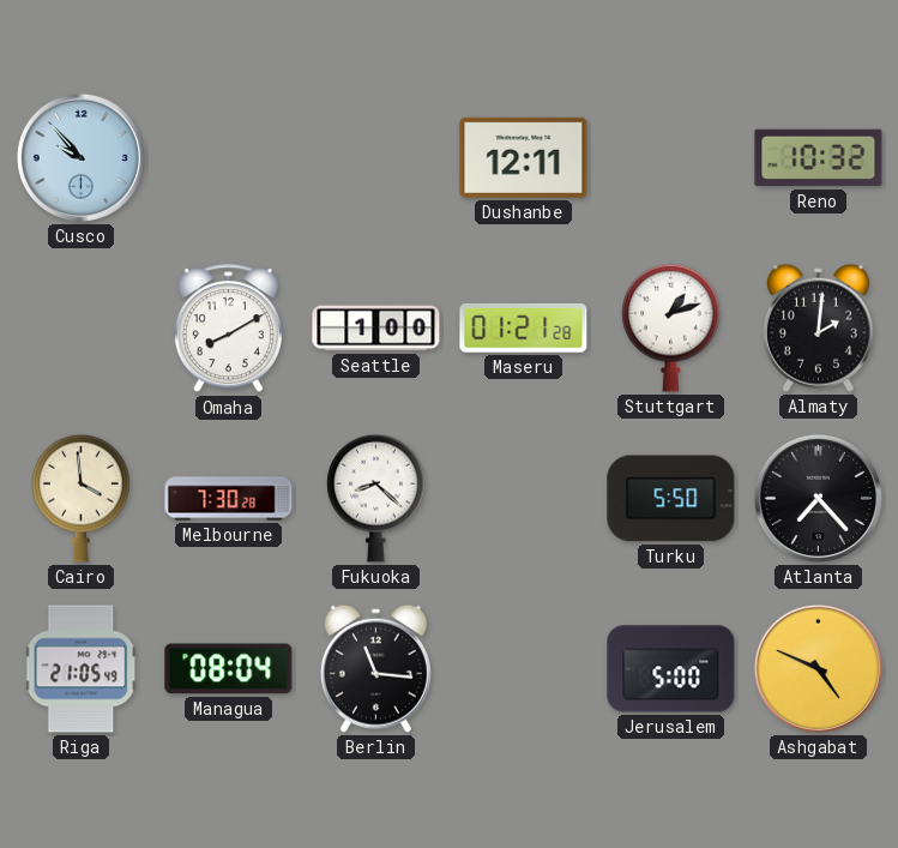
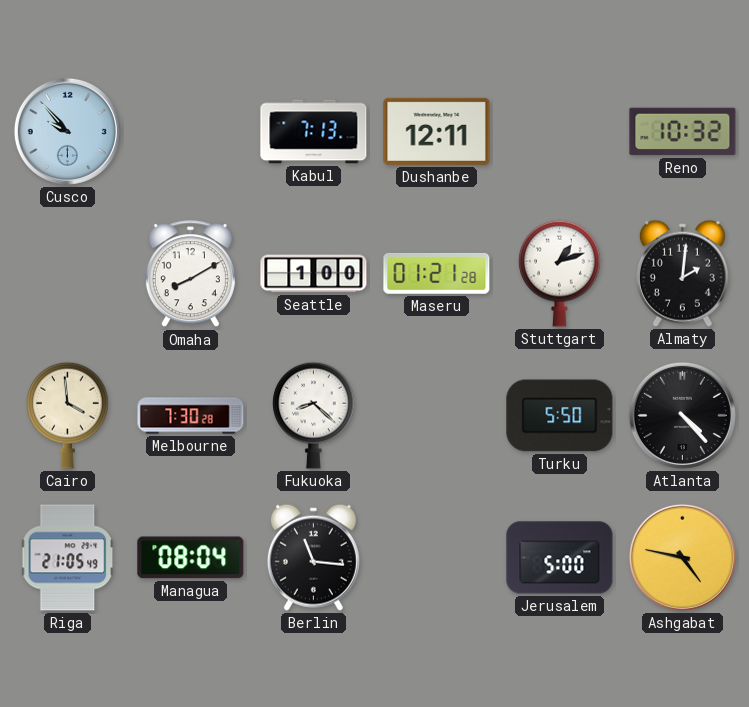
Kabul: none -> 7:13
Atlanta: 7:23 -> 4:23
Ashgabat: 4:49 -> 4:47
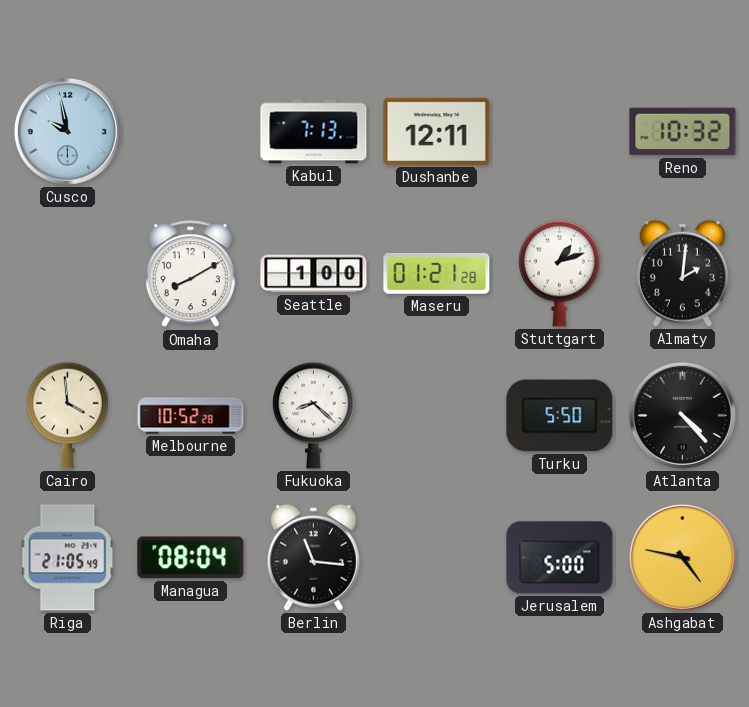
Cusco: 9:53 -> 9:58
Melbourne: 7:30 -> 10:52
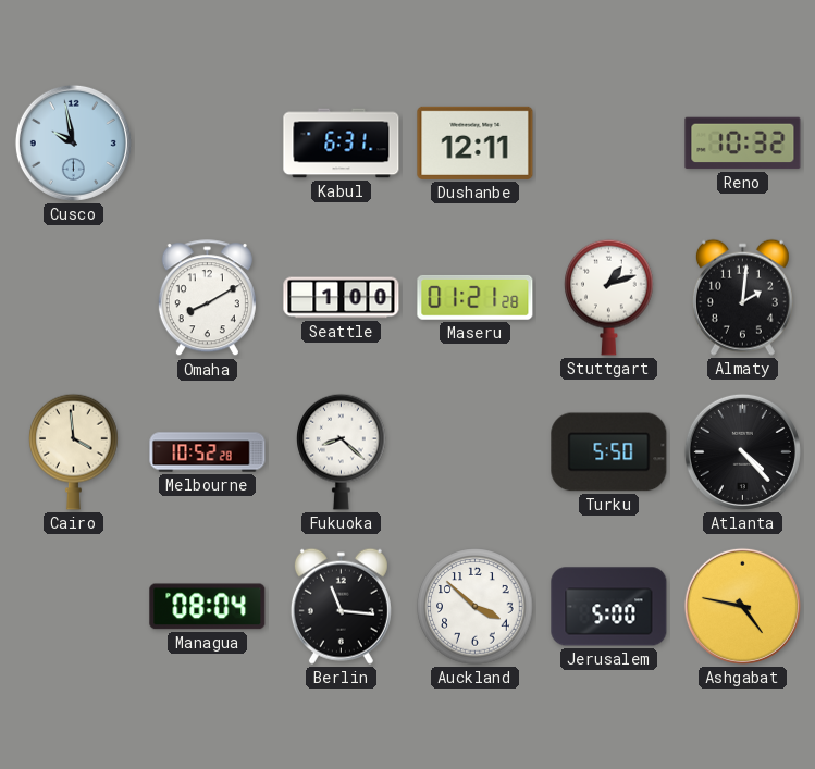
Kabul: 7:13 -> 6:31
Riga: 21:05 -> none
Auckland: none -> 3:52
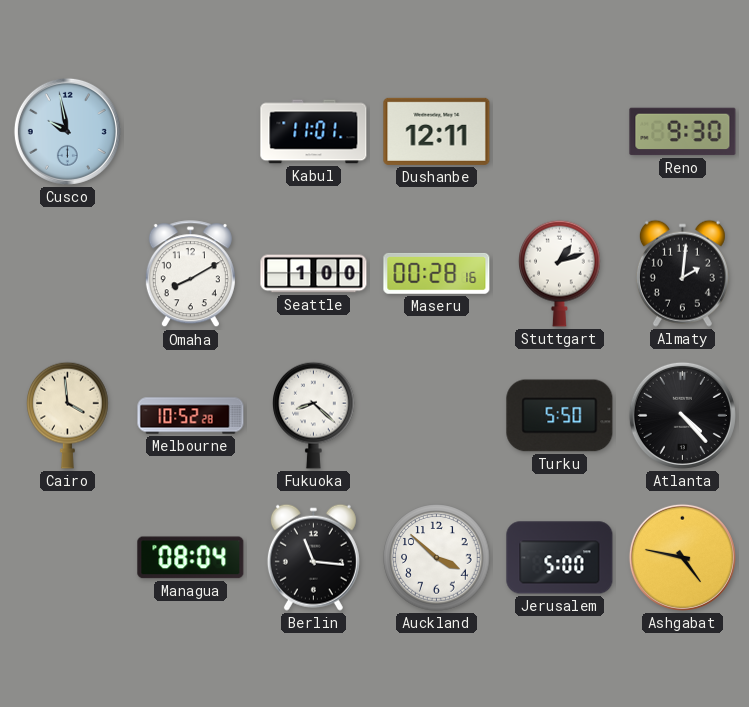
Kabul: 6:31 -> 11:01
Reno: 10:32 -> 9:30
Maseru: 01:21 -> 00:28
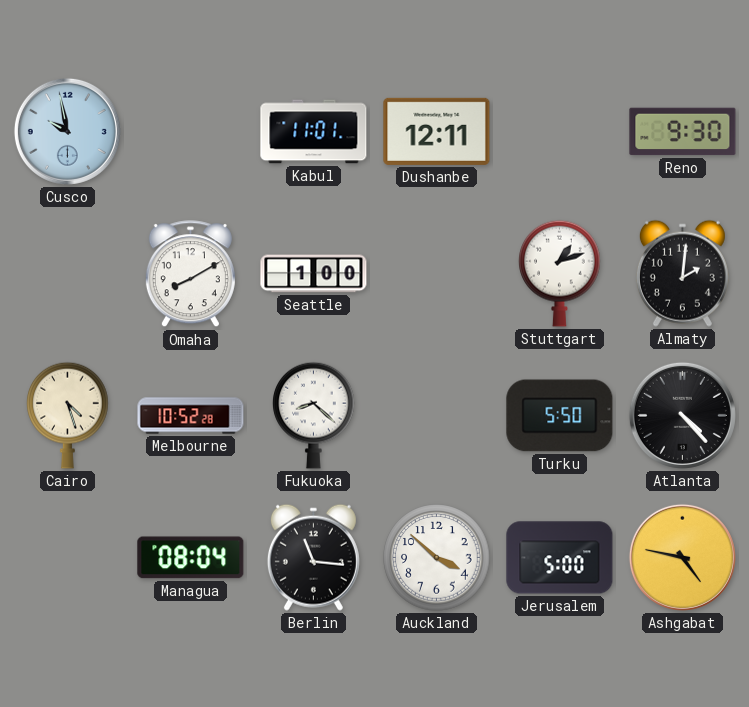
Maseru: 00:28 -> none
Cairo: 3:59 -> 4:27
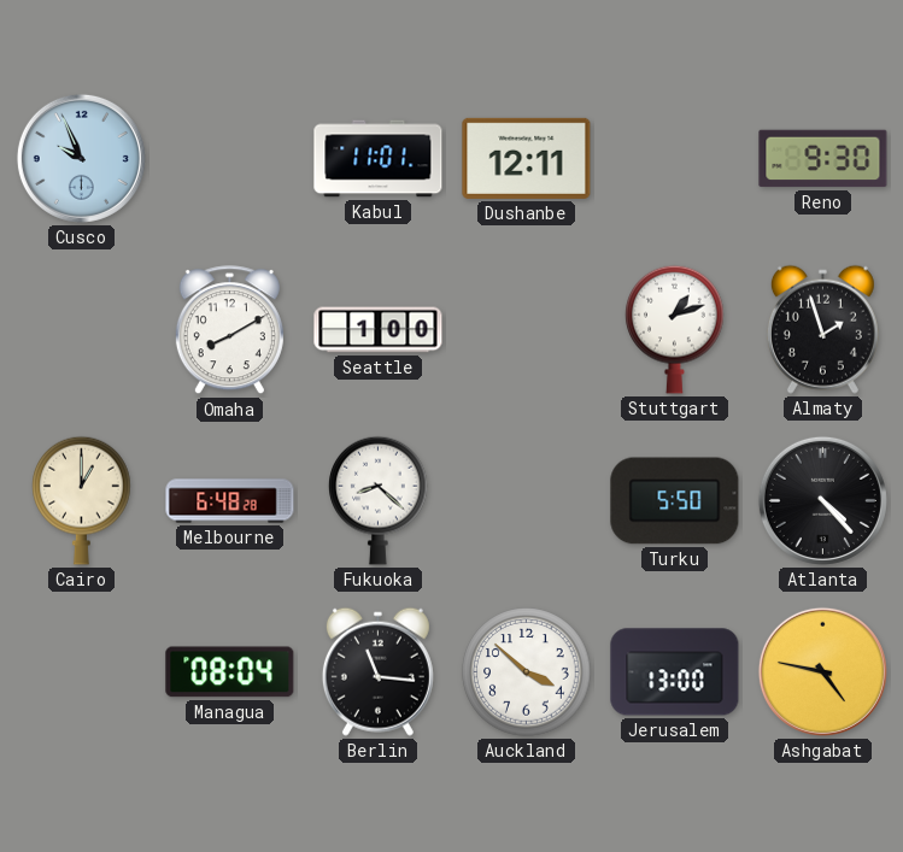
Cusco: 9:58 -> 9:56
Almaty: 2:01 -> 1:57
Cairo: 4:27 -> 1:00
Melbourne: 10:52 -> 6:48
Jerusalem: 5:00 -> 13:00
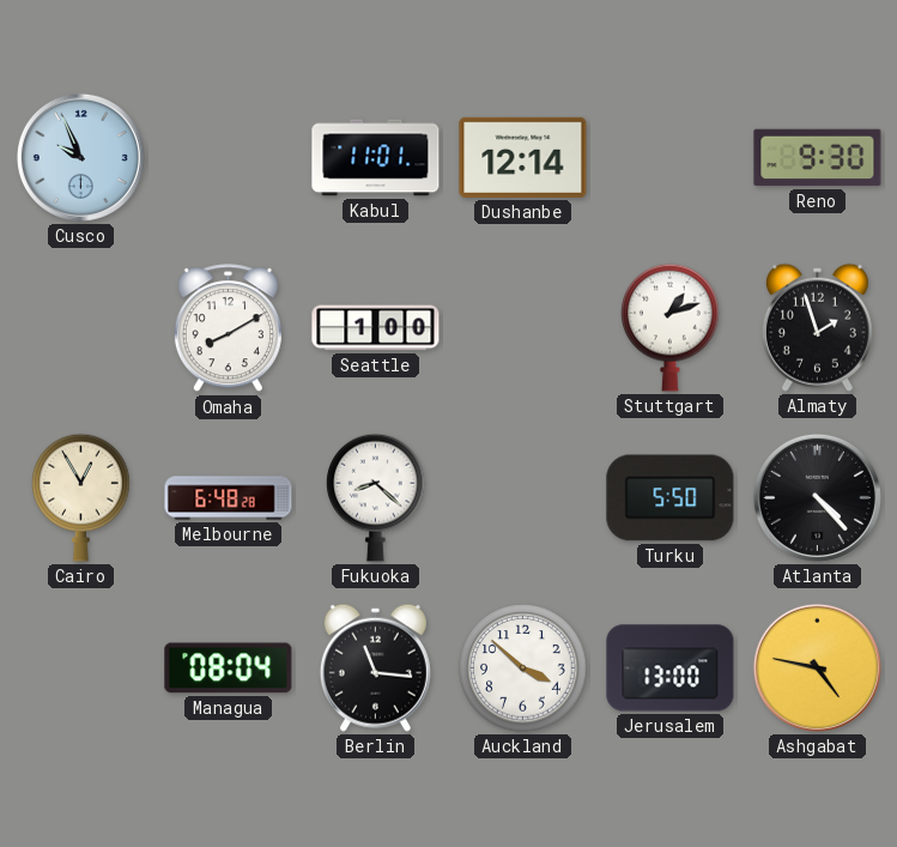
Dushanbe: 12:11 -> 12:14
Cairo: 1:00 -> 12:55
